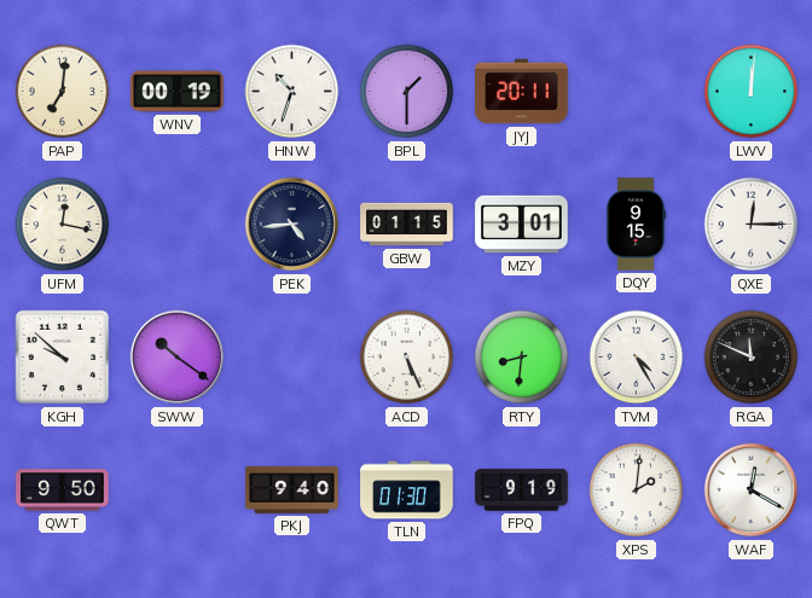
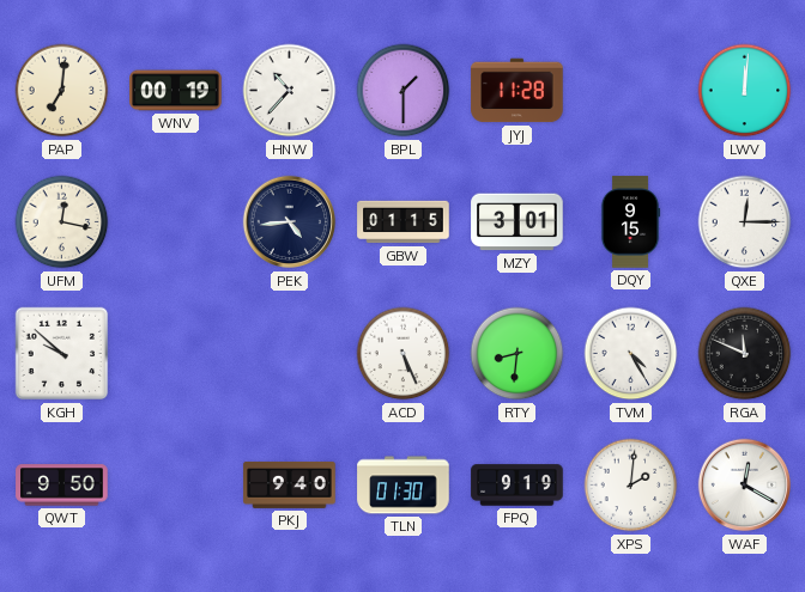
HNW: 10:33 -> 10:37
JYJ: 20:11 -> 11:28
SWW: 10:21 -> none
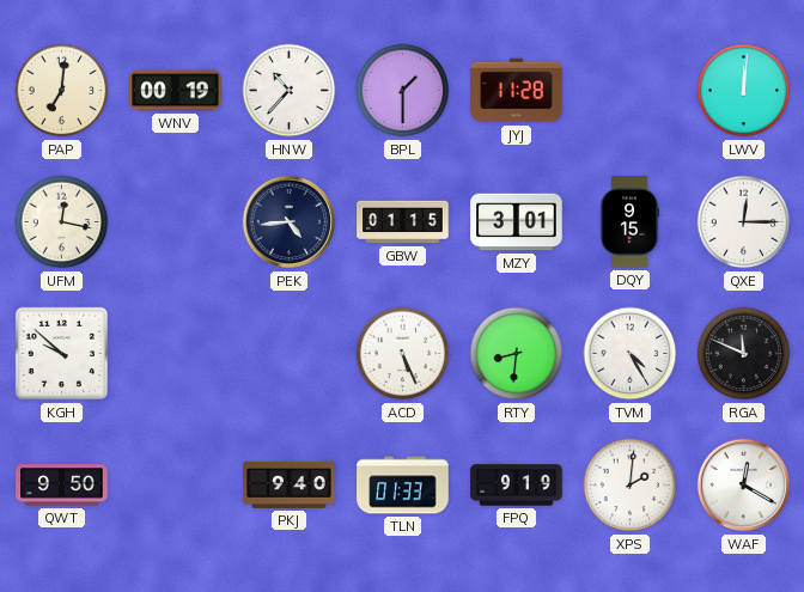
TLN: 01:30 -> 01:33
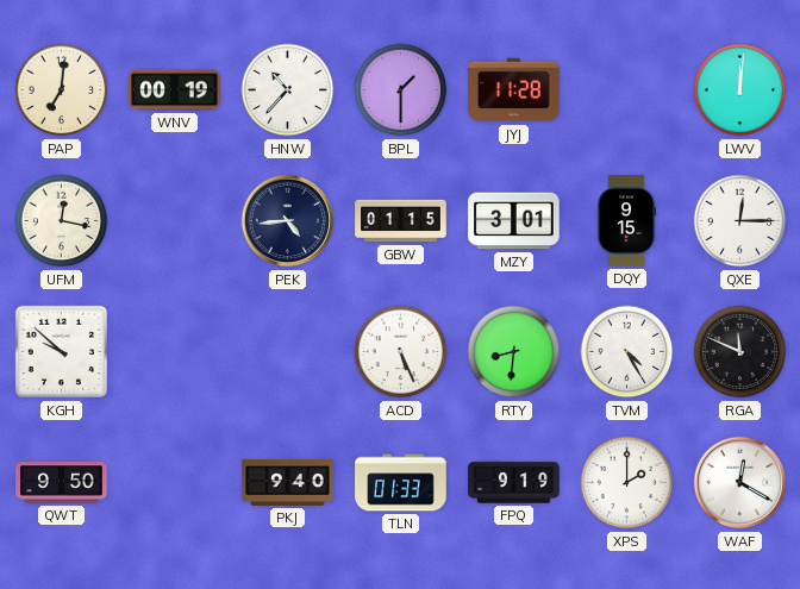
XPS: 2:01 -> 2:00
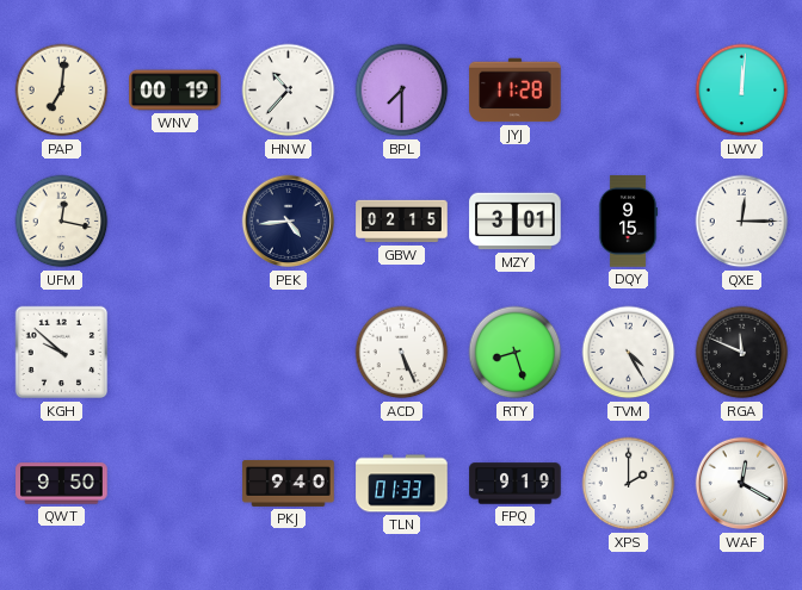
BPL: 1:30 -> 7:30
GBW: 01:15 -> 02:15
RTY: 8:31 -> 8:27
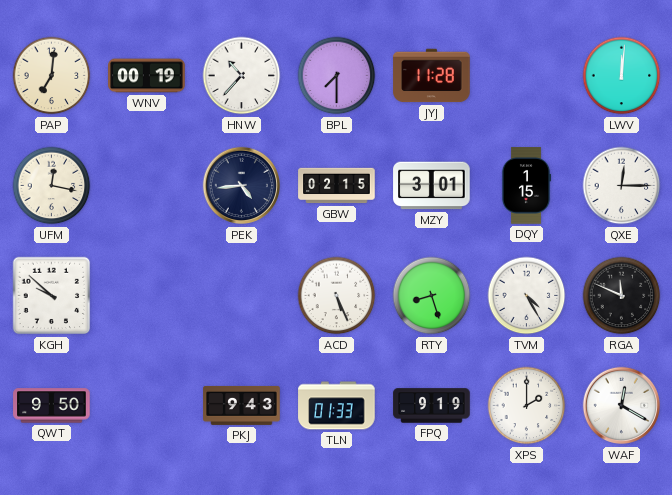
DQY: 9:15 -> 1:15
PKJ: 9:40 -> 9:43
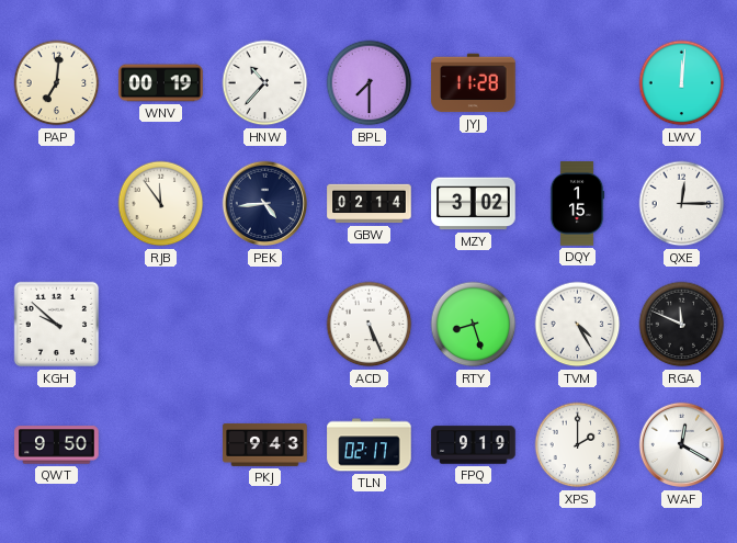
UFM: 12:17 -> none
RJB: none -> 11:54
GBW: 02:15 -> 02:14
MZY: 3:01 -> 3:02
TLN: 01:33 -> 02:17
